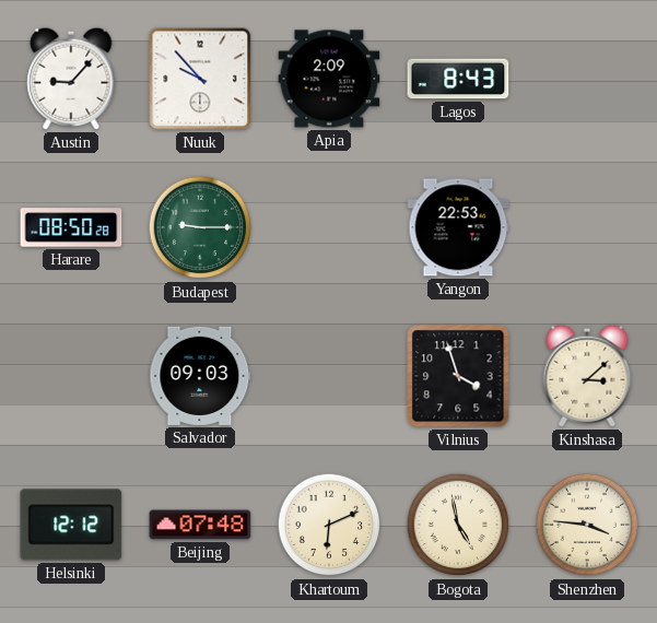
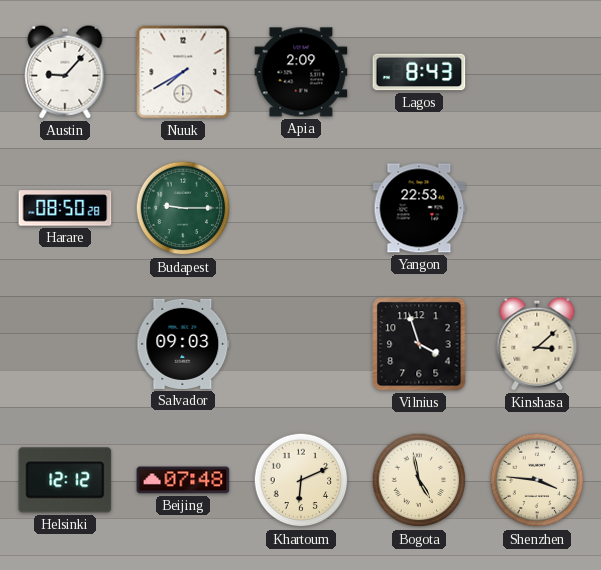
Nuuk: 9:53 -> 7:40
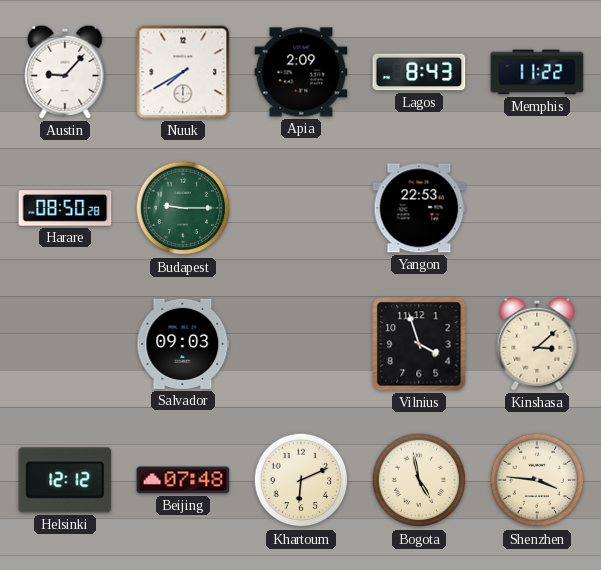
Memphis: none -> 11:22
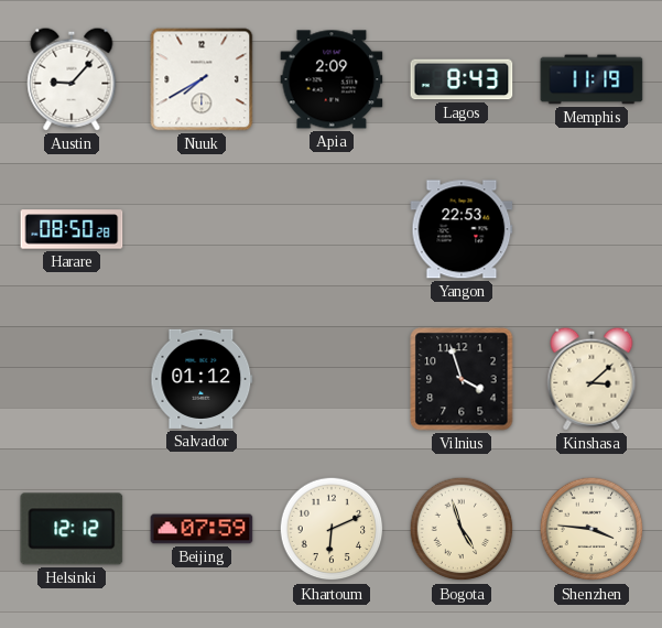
Memphis: 11:22 -> 11:19
Budapest: 9:15 -> none
Salvador: 09:03 -> 01:12
Beijing: 07:48 -> 07:59
Bogota: 4:58 -> 4:57
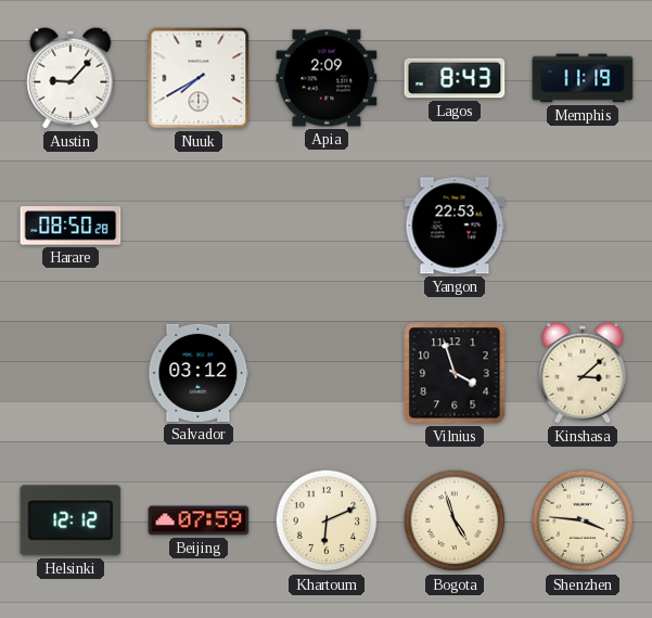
Salvador: 01:12 -> 03:12
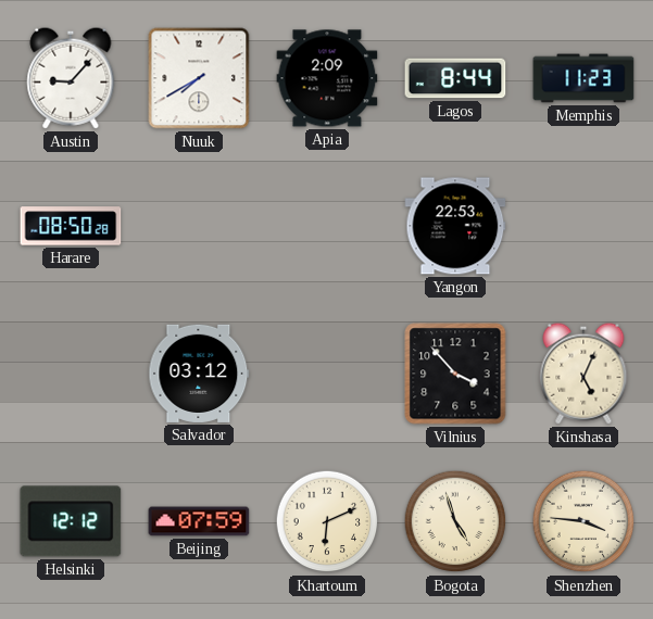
Lagos: 8:43 -> 8:44
Memphis: 11:19 -> 11:23
Vilnius: 3:57 -> 3:53
Kinshasa: 3:08 -> 5:04
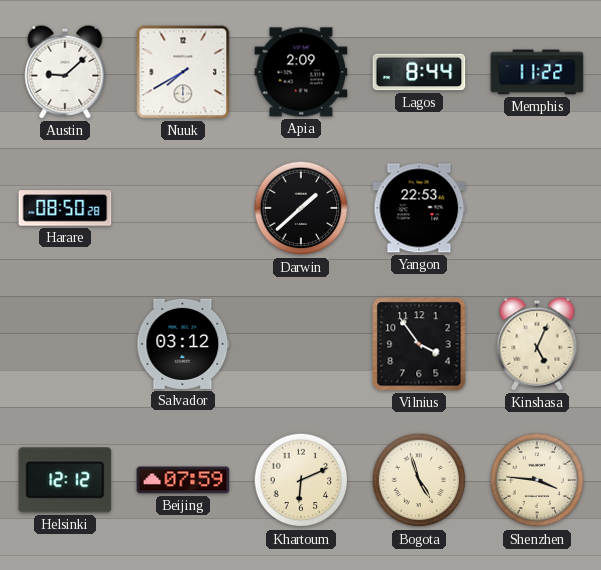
Austin: 9:07 -> 9:08
Memphis: 11:23 -> 11:22
Darwin: none -> 1:38
Vilnius: 3:53 -> 3:54
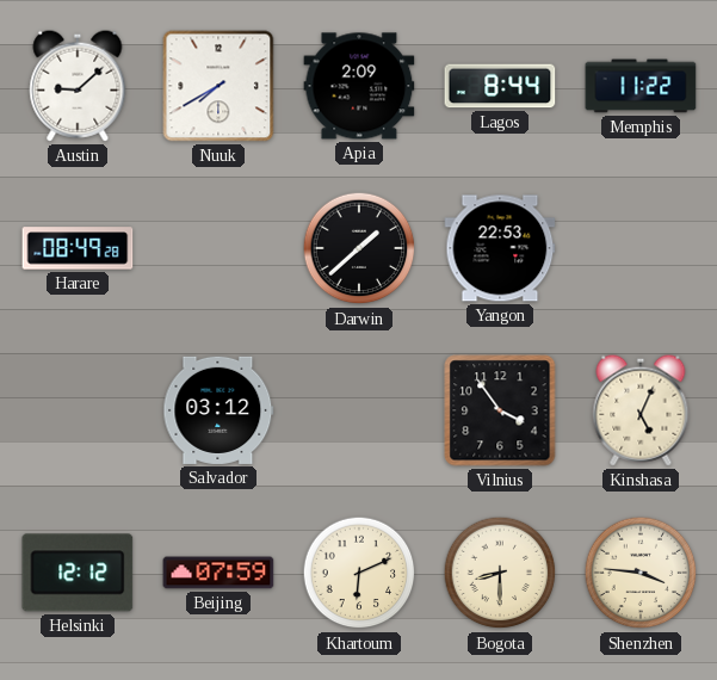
Harare: 08:50 -> 08:49
Bogota: 4:57 -> 8:30
